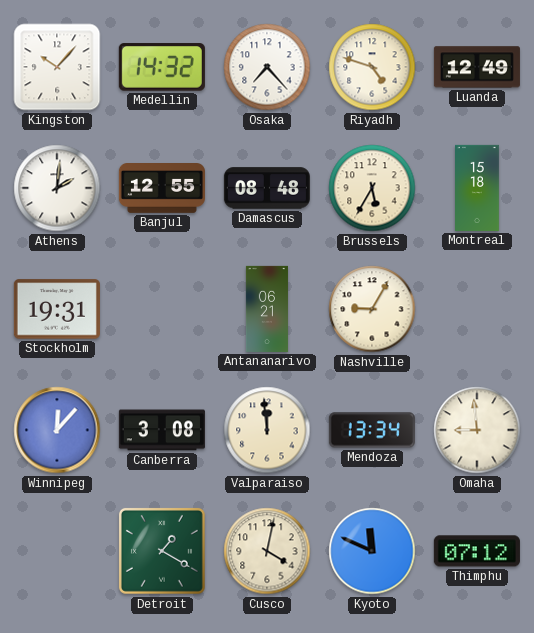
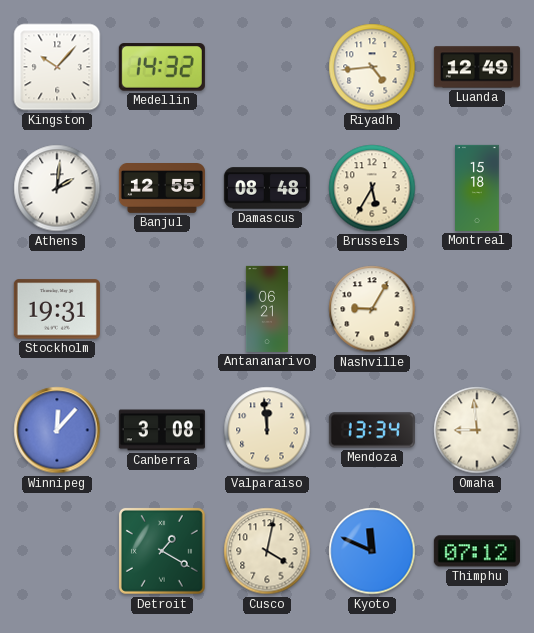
Osaka: 7:23 -> none
Riyadh: 4:48 -> 4:44
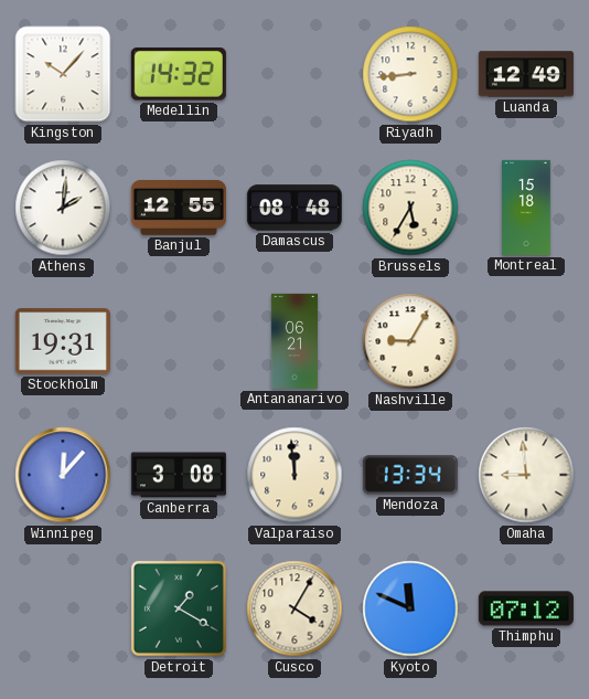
Riyadh: 4:44 -> 8:44
Cusco: 4:02 -> 4:05
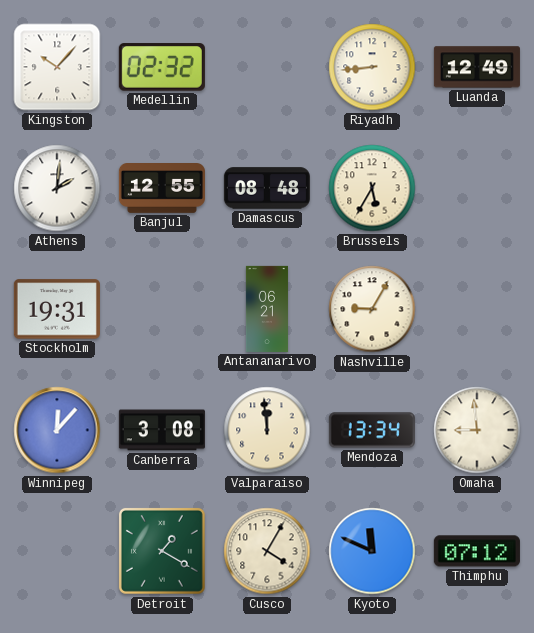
Medellin: 14:32 -> 02:32
Montreal: 15:18 -> none
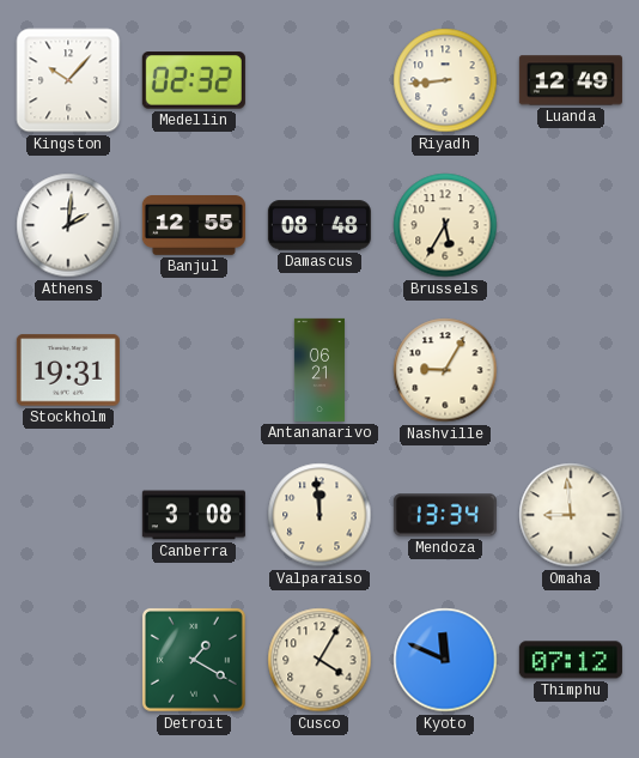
Winnipeg: 12:07 -> none
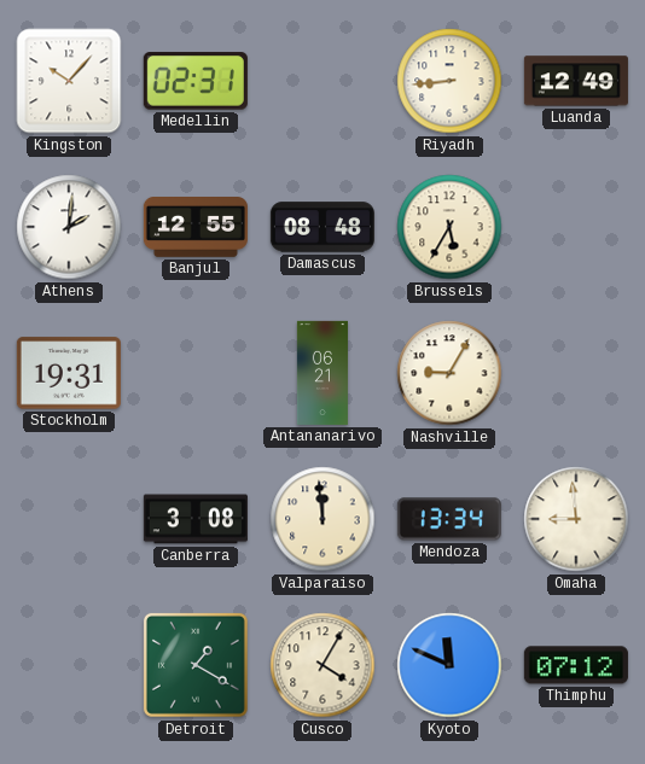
Medellin: 02:32 -> 02:31
